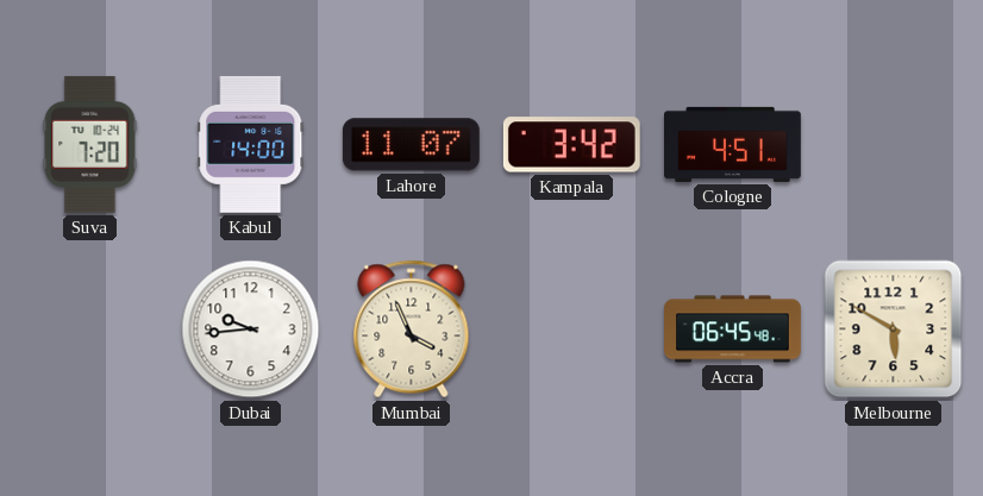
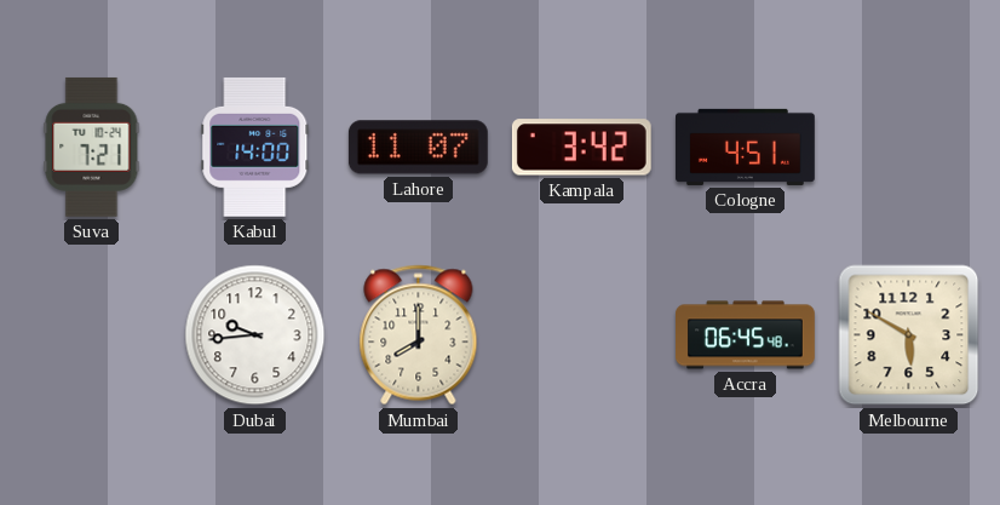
Suva: 7:20 -> 7:21
Mumbai: 3:56 -> 8:00
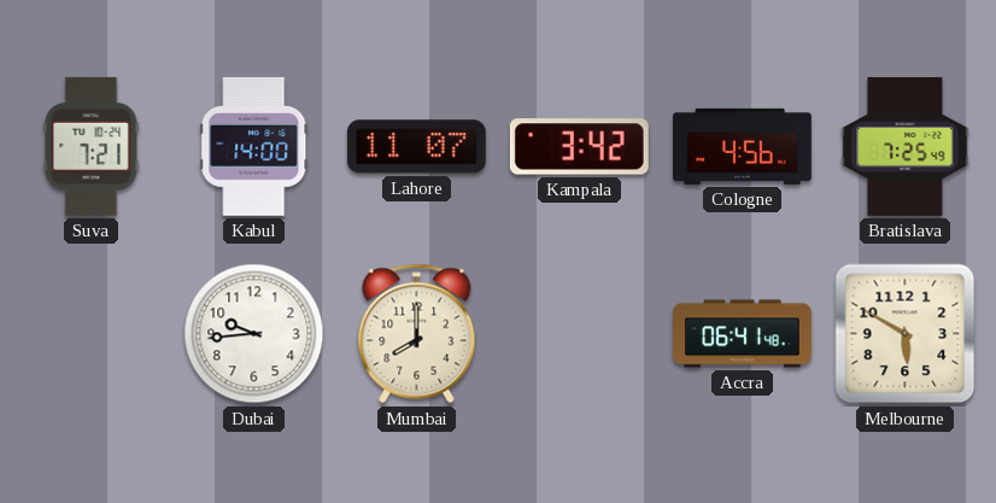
Cologne: 4:51 -> 4:56
Bratislava: none -> 7:25
Accra: 06:45 -> 06:41
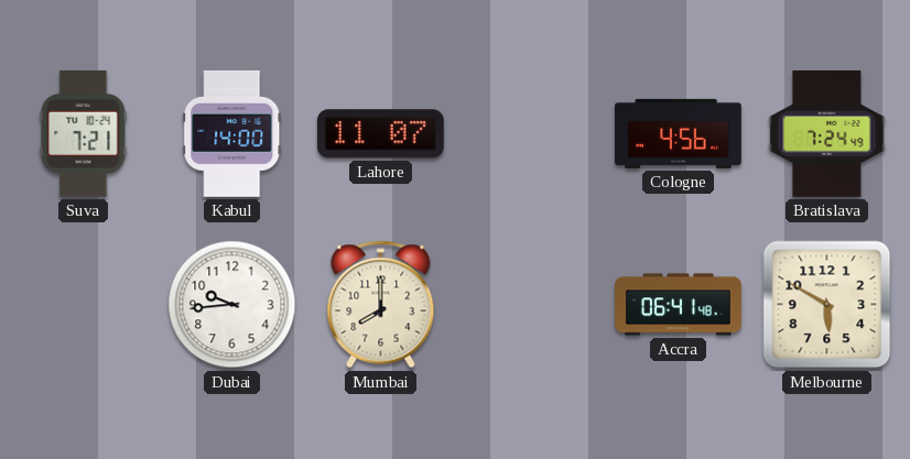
Kampala: 3:42 -> none
Bratislava: 7:25 -> 7:24
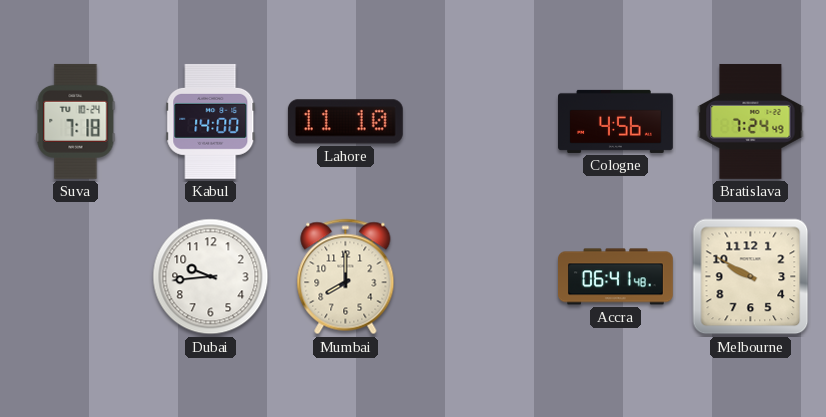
Suva: 7:21 -> 7:18
Lahore: 11:07 -> 11:10
Melbourne: 5:50 -> 9:50
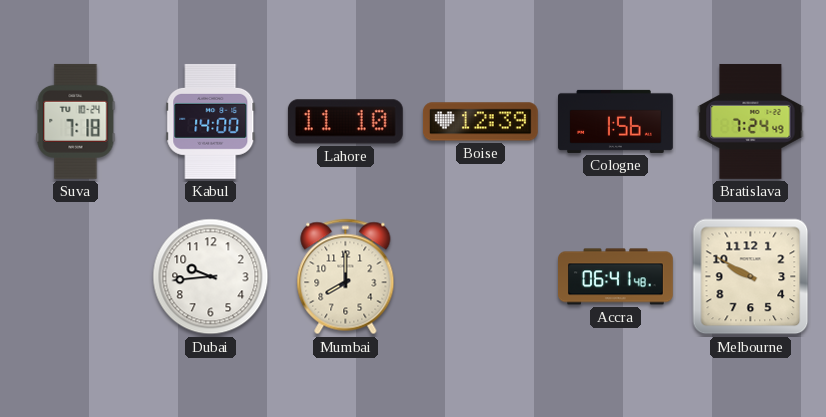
Boise: none -> 12:39
Cologne: 4:56 -> 1:56
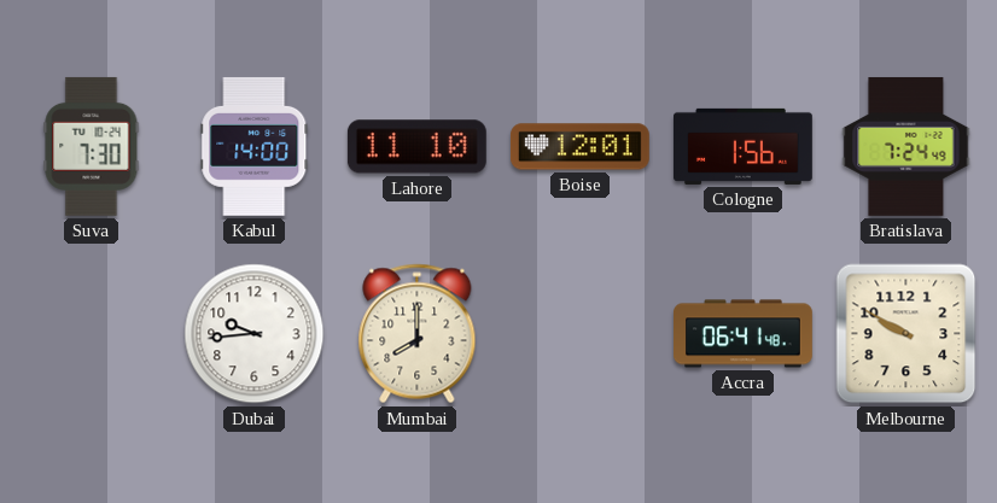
Suva: 7:18 -> 7:30
Boise: 12:39 -> 12:01
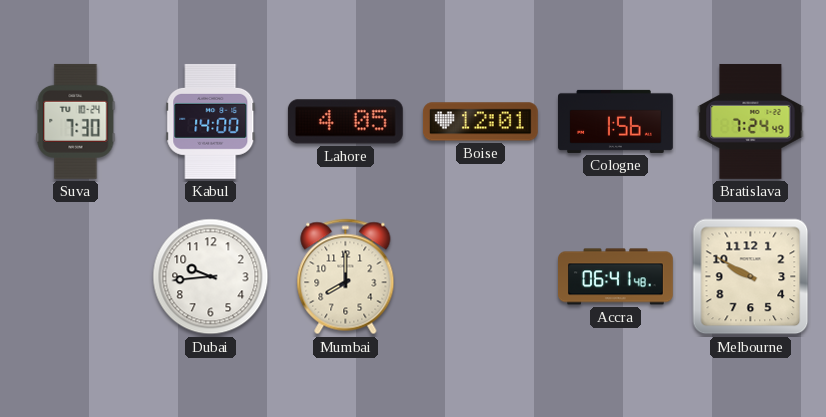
Lahore: 11:10 -> 4:05
